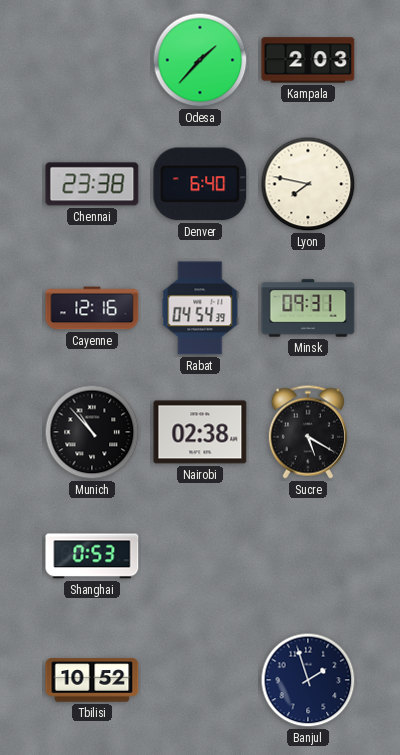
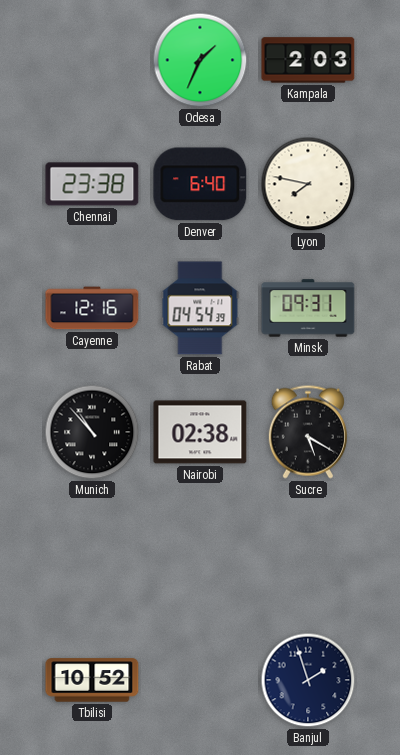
Odesa: 1:37 -> 1:34
Shanghai: 0:53 -> none
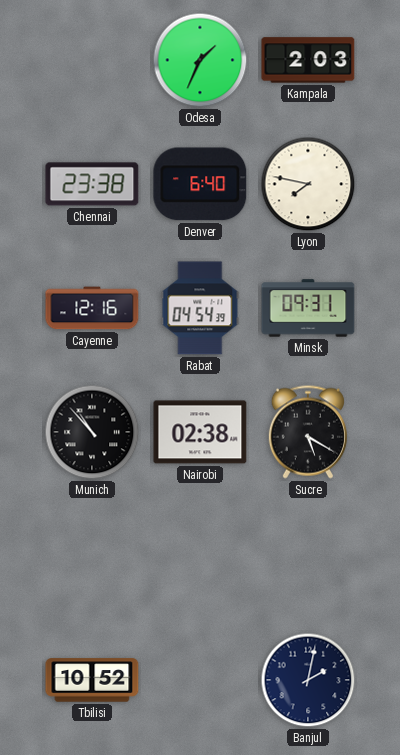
Banjul: 1:57 -> 2:02
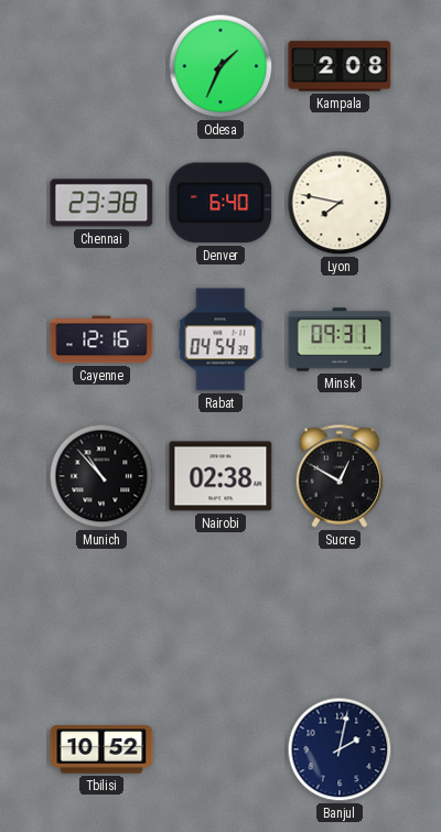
Kampala: 2:03 -> 2:08
Sucre: 5:20 -> 12:50
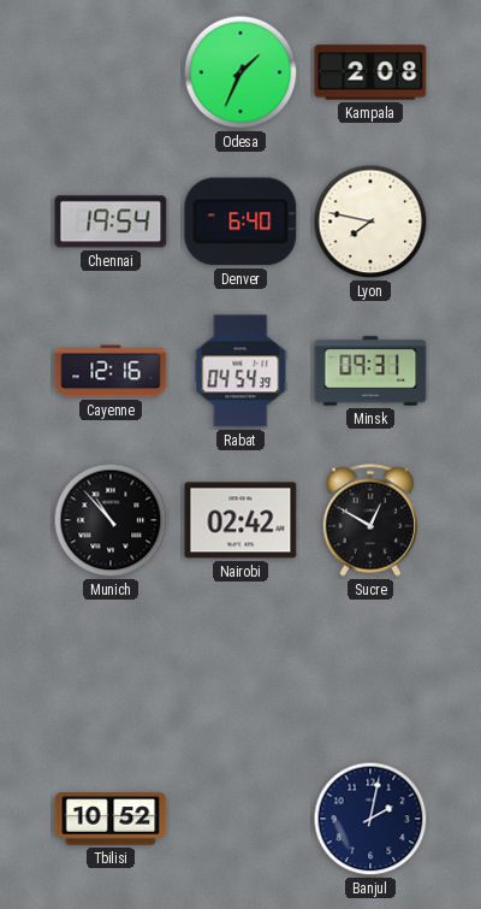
Chennai: 23:38 -> 19:54
Nairobi: 02:38 -> 02:42
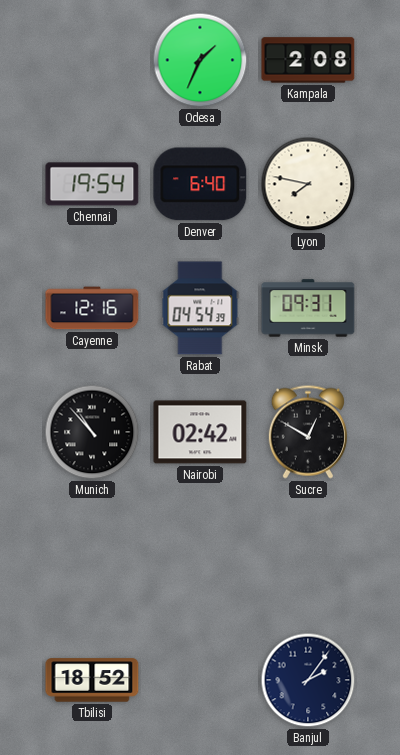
Tbilisi: 10:52 -> 18:52
Banjul: 2:02 -> 2:06
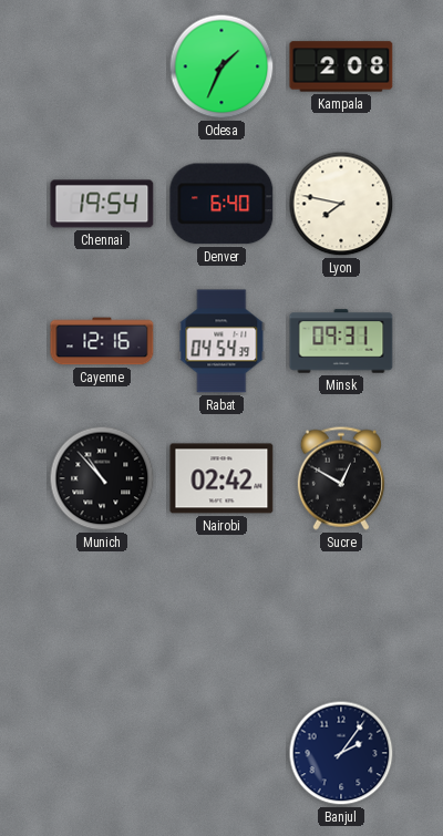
Tbilisi: 18:52 -> none
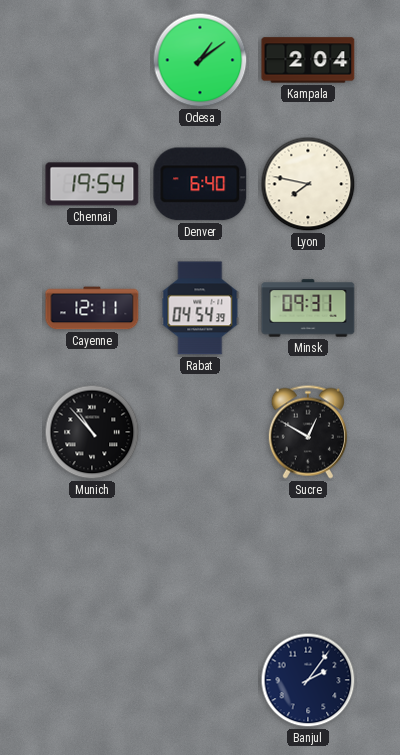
Odesa: 1:34 -> 1:09
Kampala: 2:08 -> 2:04
Cayenne: 12:16 -> 12:11
Nairobi: 02:42 -> none
